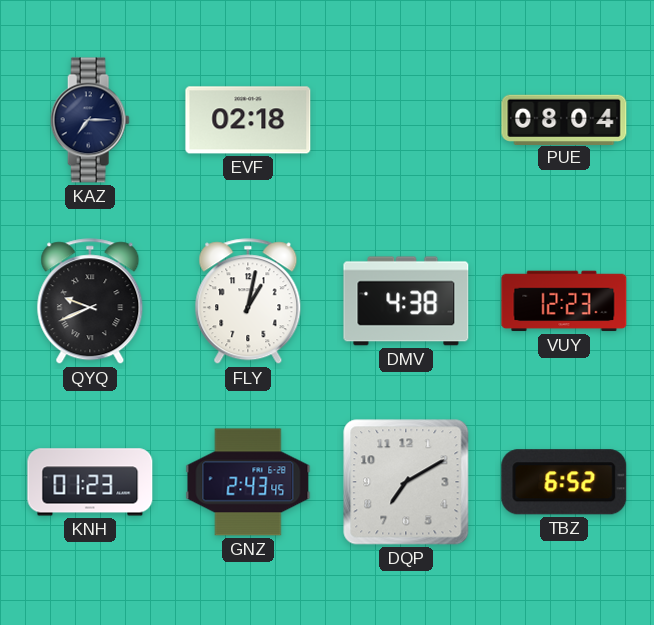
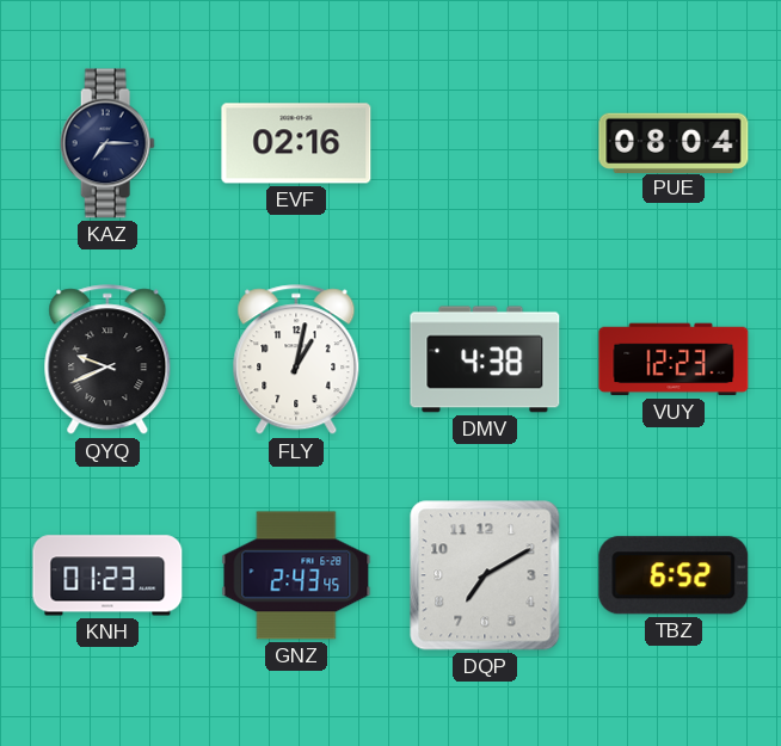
EVF: 02:18 -> 02:16
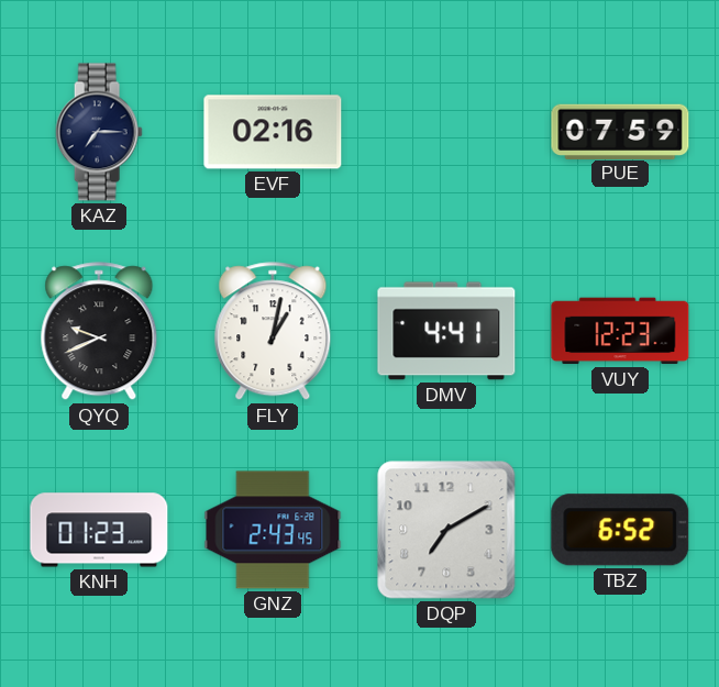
PUE: 08:04 -> 07:59
DMV: 4:38 -> 4:41
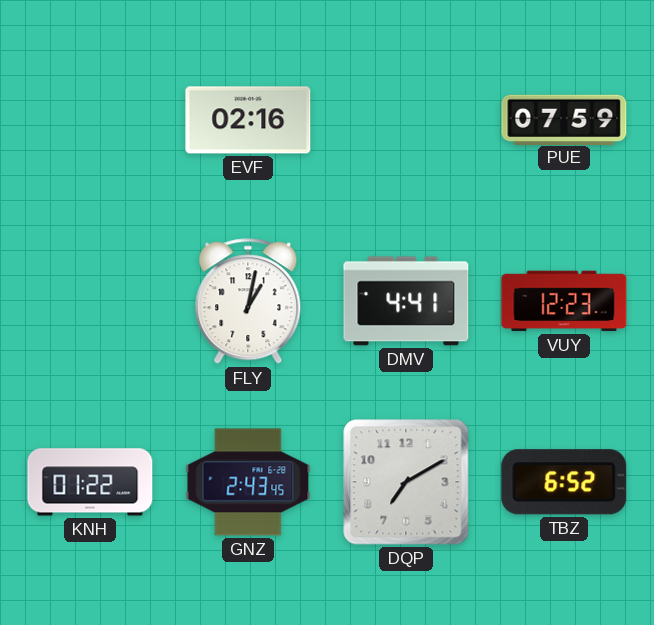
KAZ: 7:15 -> none
QYQ: 9:41 -> none
KNH: 01:23 -> 01:22
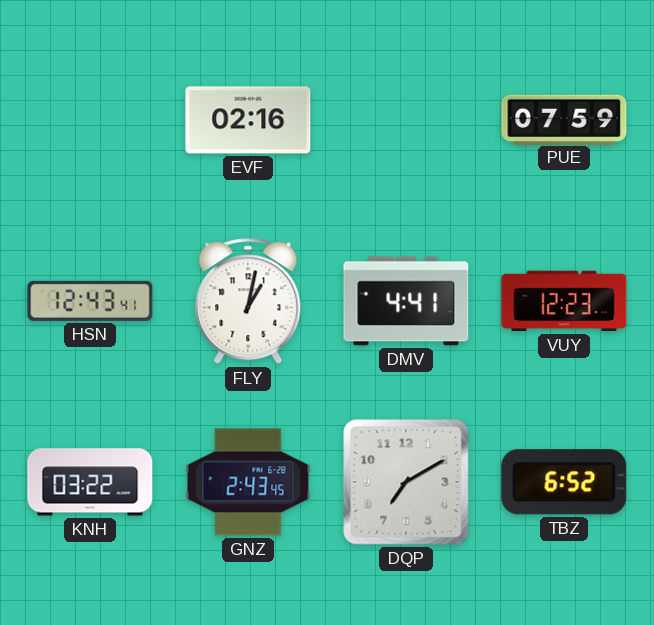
HSN: none -> 12:43
KNH: 01:22 -> 03:22
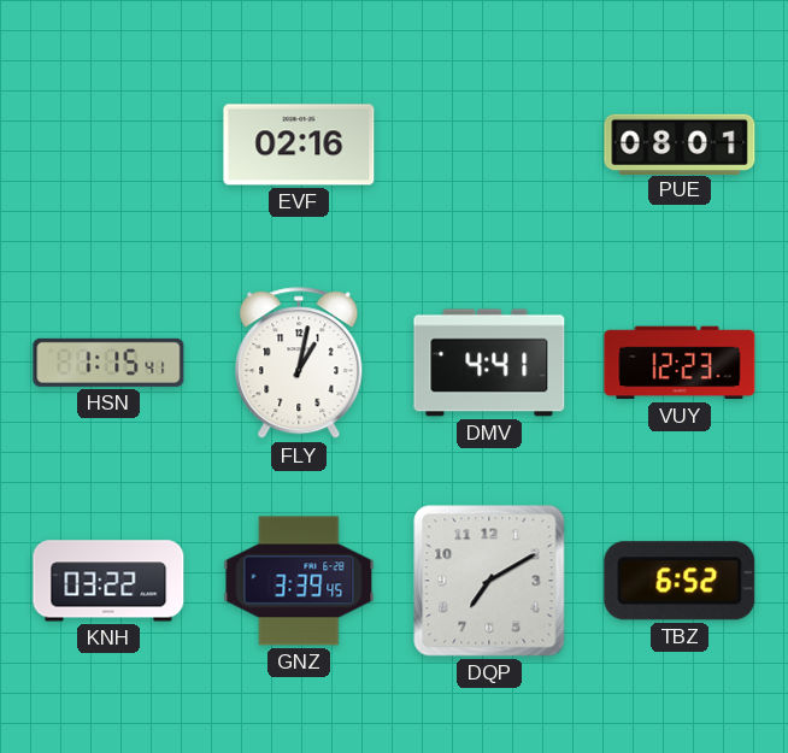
PUE: 07:59 -> 08:01
HSN: 12:43 -> 1:15
GNZ: 2:43 -> 3:39
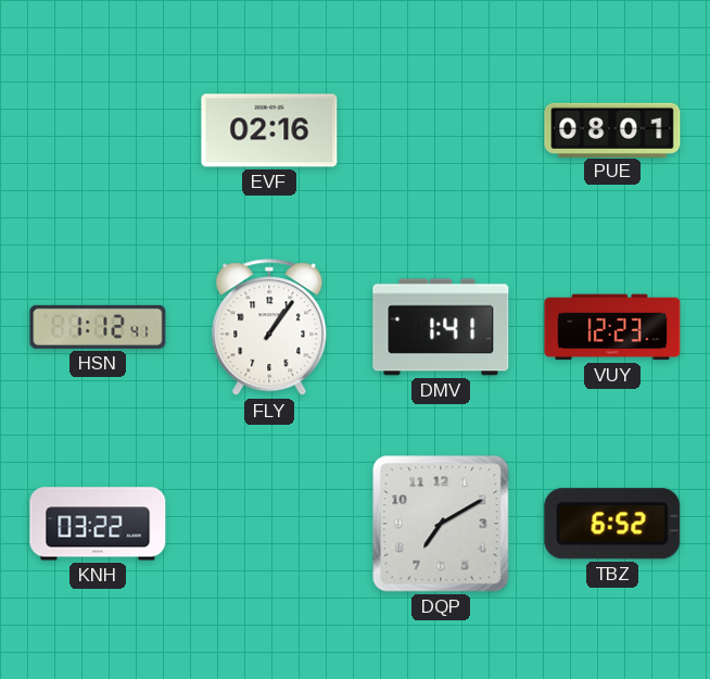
HSN: 1:15 -> 1:12
FLY: 1:02 -> 1:06
DMV: 4:41 -> 1:41
GNZ: 3:39 -> none
